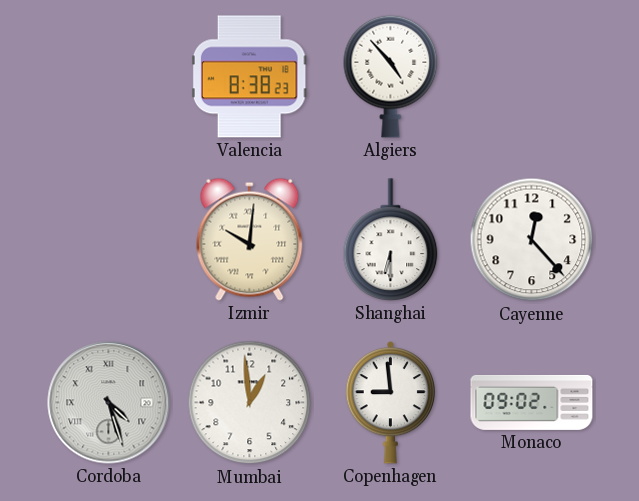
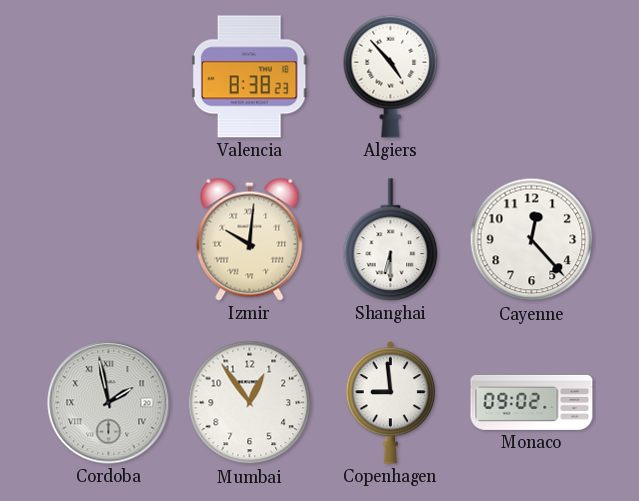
Cordoba: 4:27 -> 1:58
Mumbai: 12:59 -> 12:54
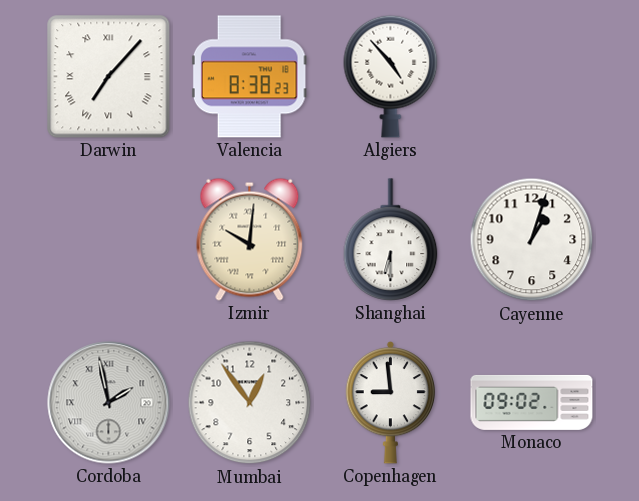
Darwin: none -> 7:07
Cayenne: 12:23 -> 1:03
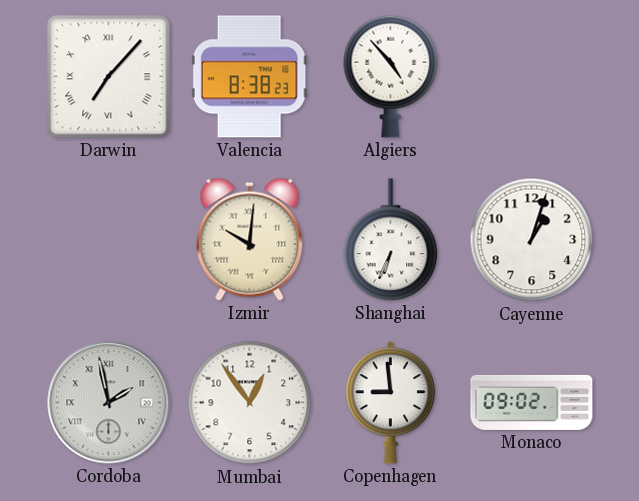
Shanghai: 6:30 -> 6:34
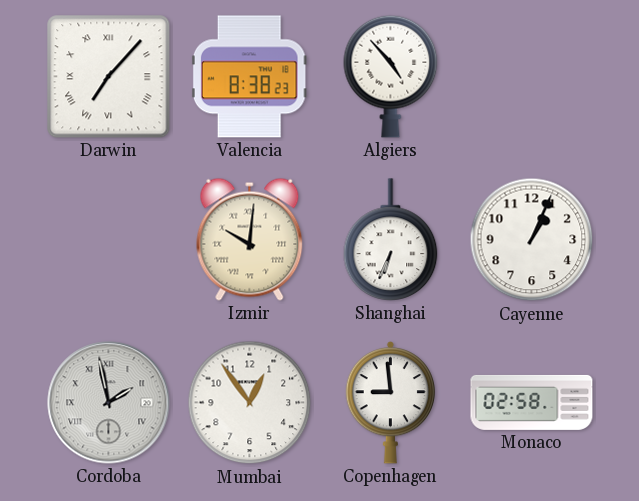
Cayenne: 1:03 -> 1:04
Monaco: 09:02 -> 02:58
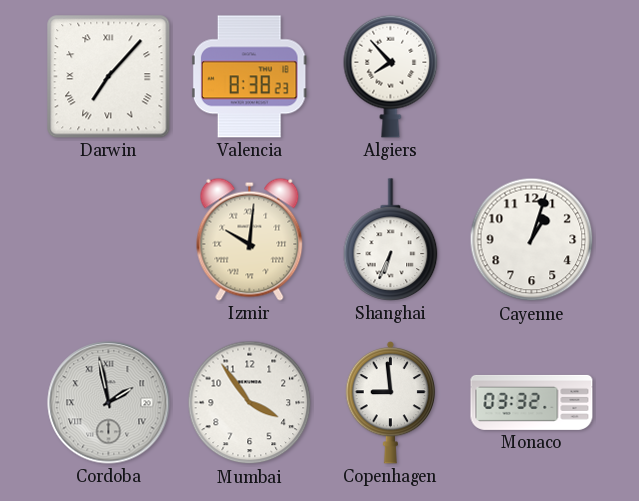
Algiers: 4:53 -> 7:53
Cayenne: 1:04 -> 1:03
Mumbai: 12:54 -> 3:54
Monaco: 02:58 -> 03:32
